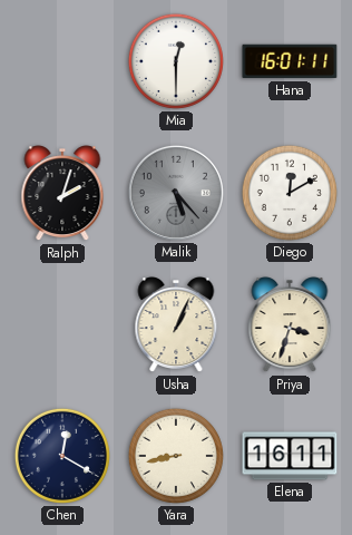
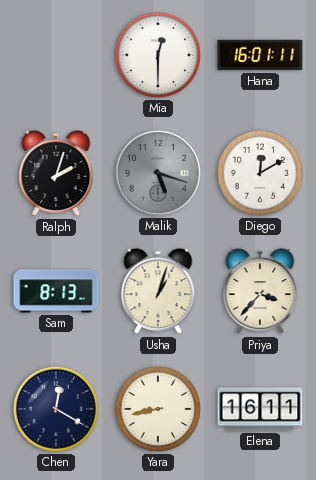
Malik: 5:23 -> 5:18
Sam: none -> 8:13
Usha: 1:04 -> 1:03
Priya: 3:33 -> 3:37
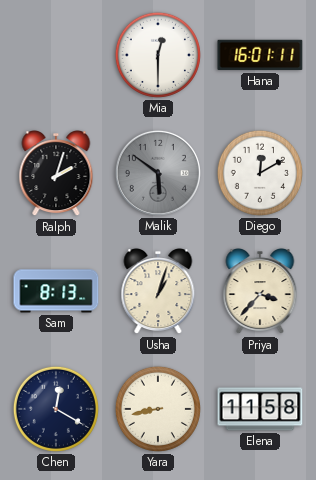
Malik: 5:18 -> 5:51
Elena: 16:11 -> 11:58
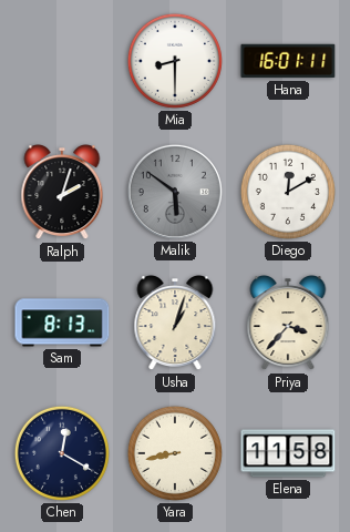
Mia: 12:30 -> 8:30
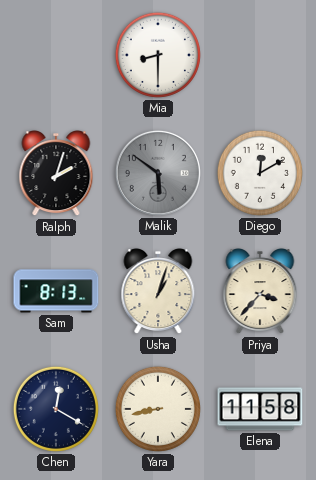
Hana: 16:01 -> none
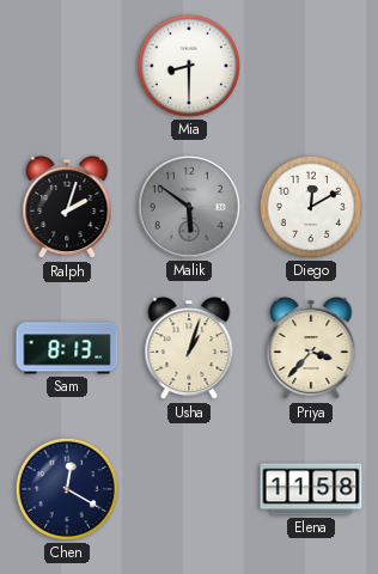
Yara: 8:43 -> none
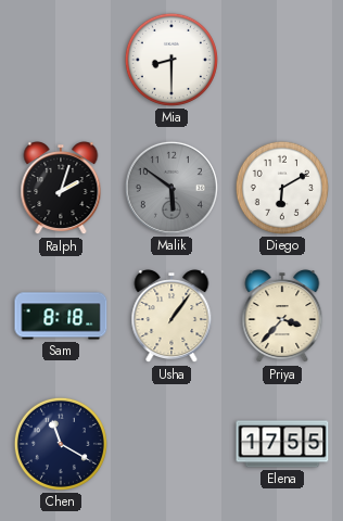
Diego: 12:10 -> 6:10
Sam: 8:13 -> 8:18
Usha: 1:03 -> 1:06
Chen: 12:20 -> 11:20
Elena: 11:58 -> 17:55
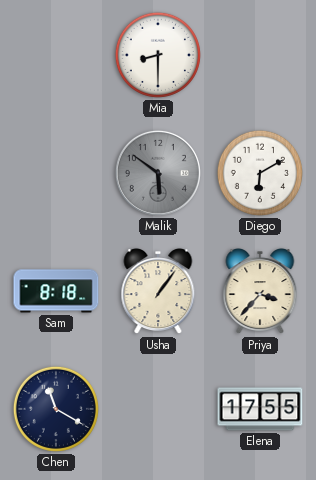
Ralph: 2:03 -> none
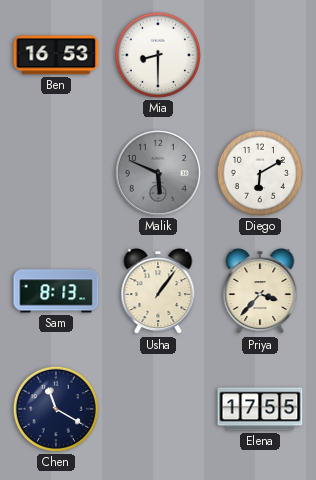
Ben: none -> 16:53
Malik: 5:51 -> 5:49
Sam: 8:18 -> 8:13
